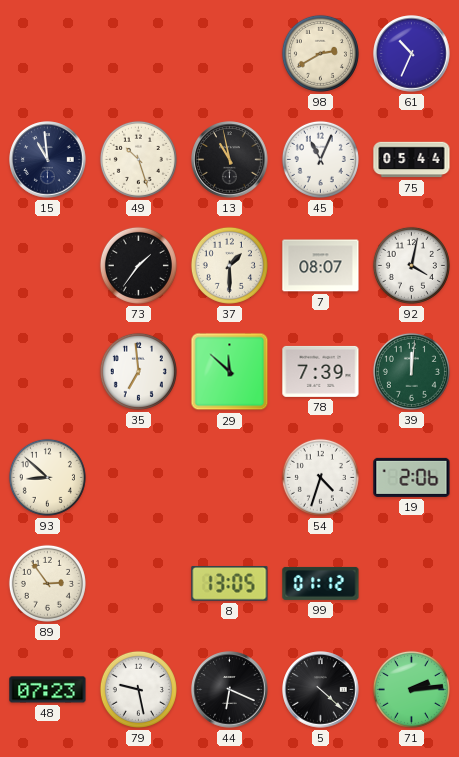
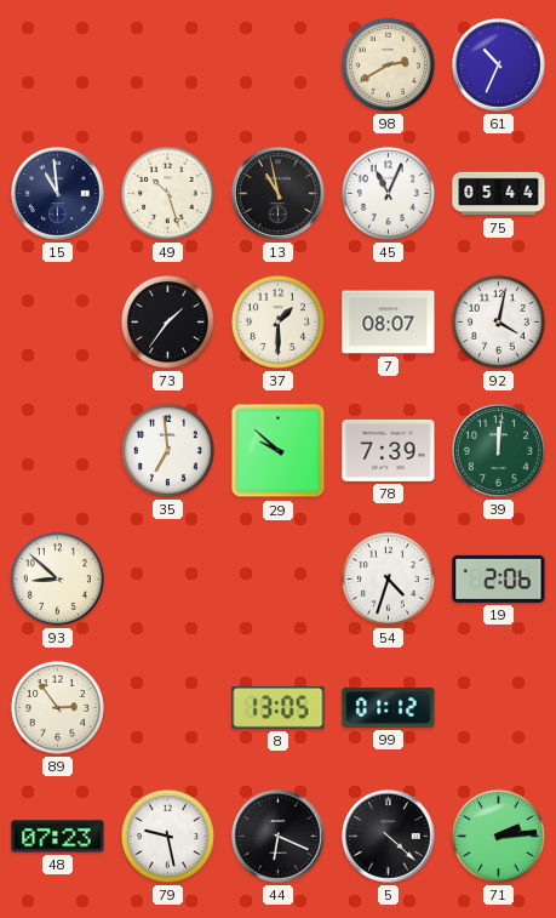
29: 11:52 -> 9:52
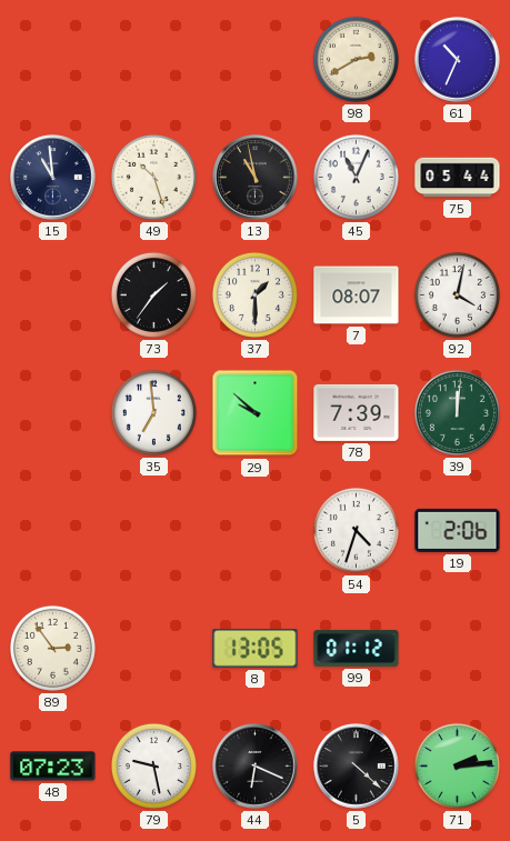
93: 8:52 -> none
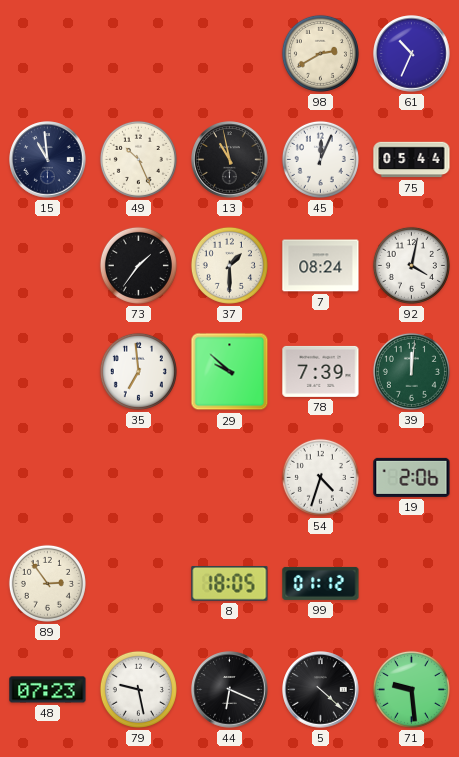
49: 10:27 -> 10:26
45: 11:04 -> 12:04
7: 08:07 -> 08:24
8: 13:05 -> 18:05
71: 2:14 -> 9:29
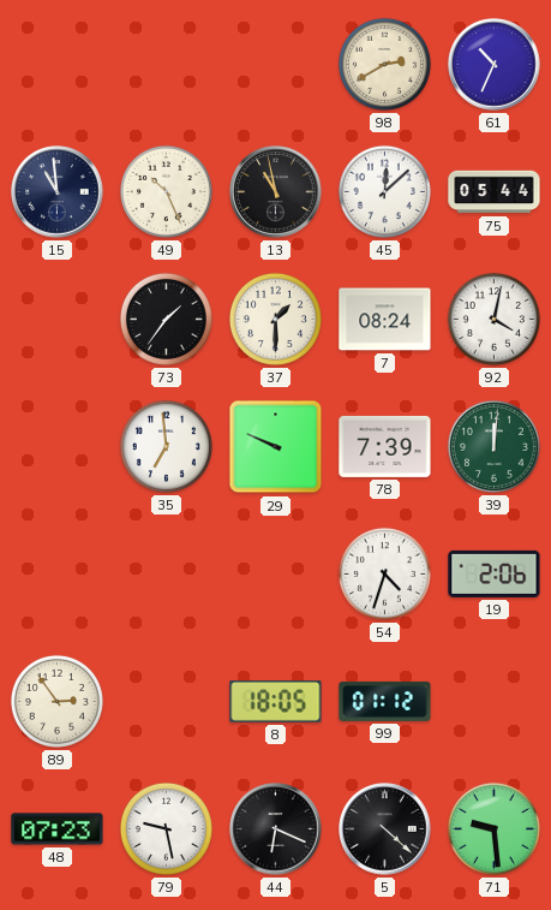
45: 12:04 -> 12:08
29: 9:52 -> 9:49
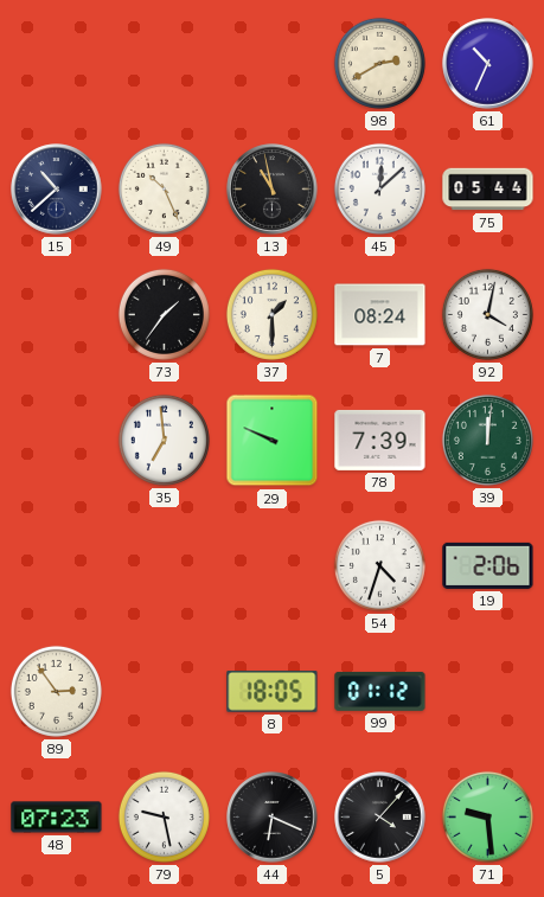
15: 10:59 -> 10:38
5: 4:22 -> 4:07
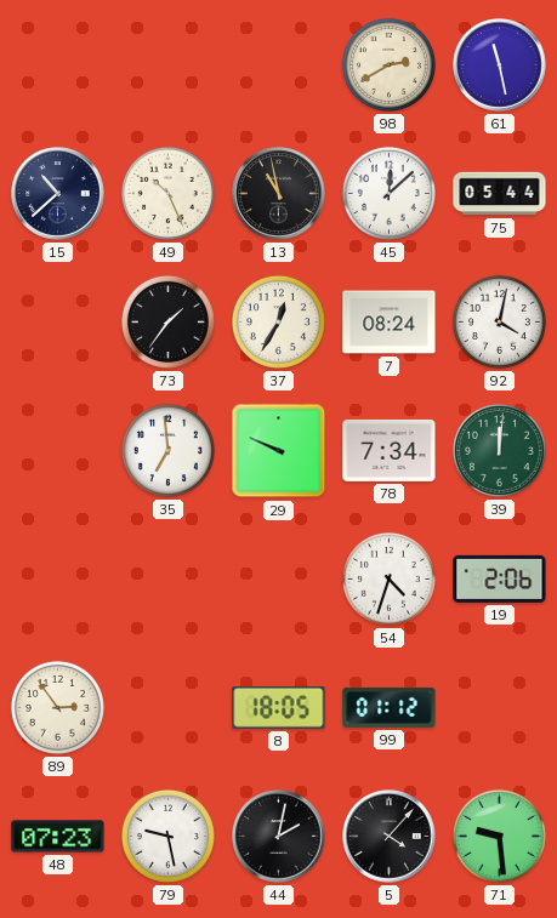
61: 10:34 -> 11:28
37: 1:30 -> 12:35
78: 7:39 -> 7:34
44: 6:19 -> 2:02
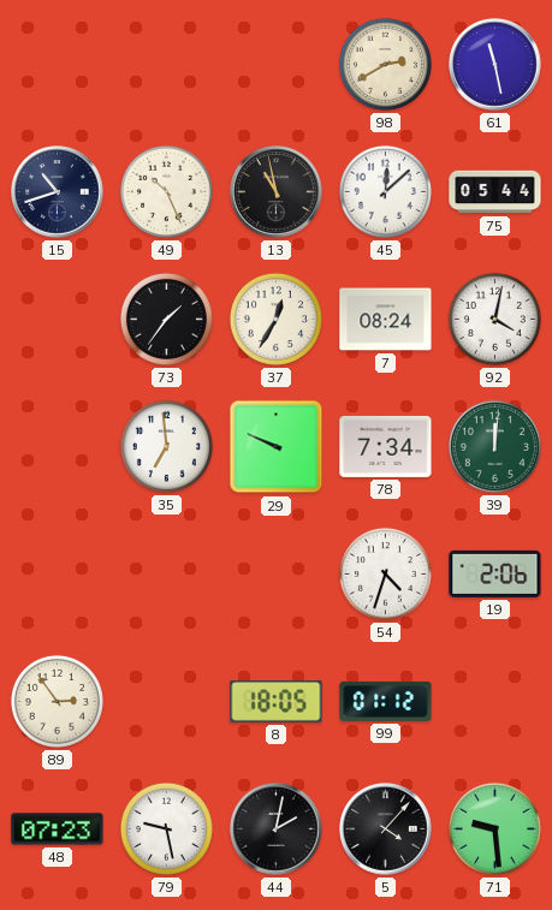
15: 10:38 -> 10:42
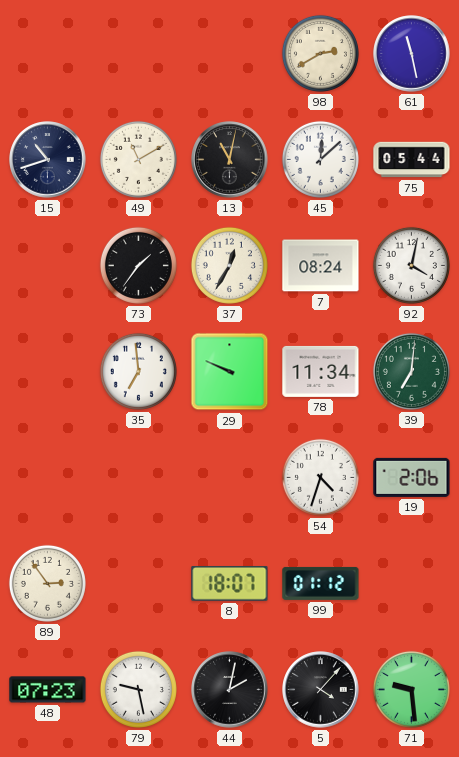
49: 10:26 -> 11:10
13: 10:58 -> 11:02
78: 7:34 -> 11:34
39: 12:01 -> 7:01
8: 18:05 -> 18:07
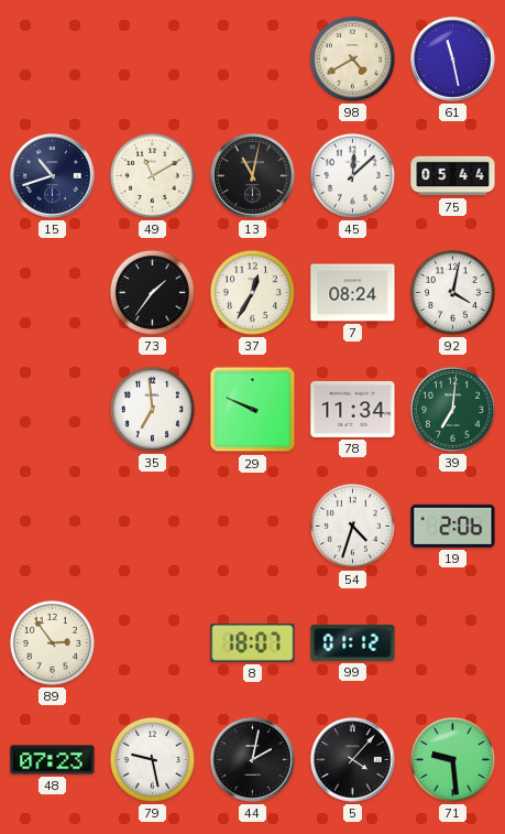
98: 2:40 -> 4:40
